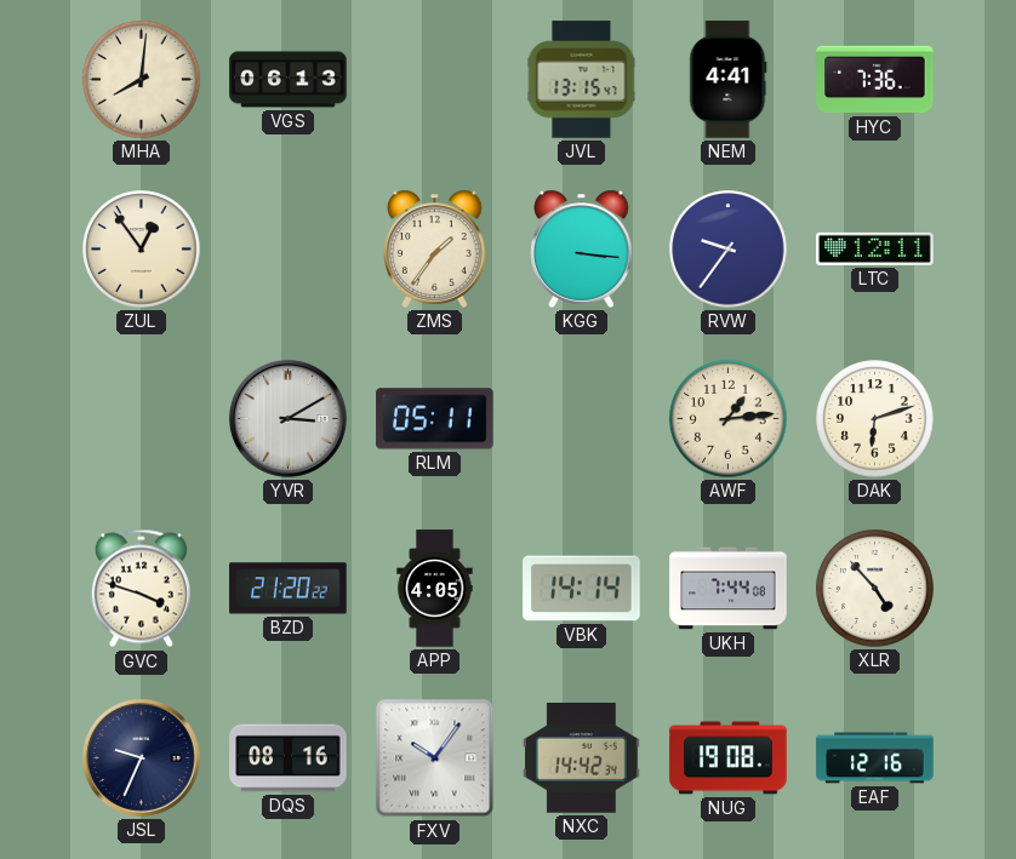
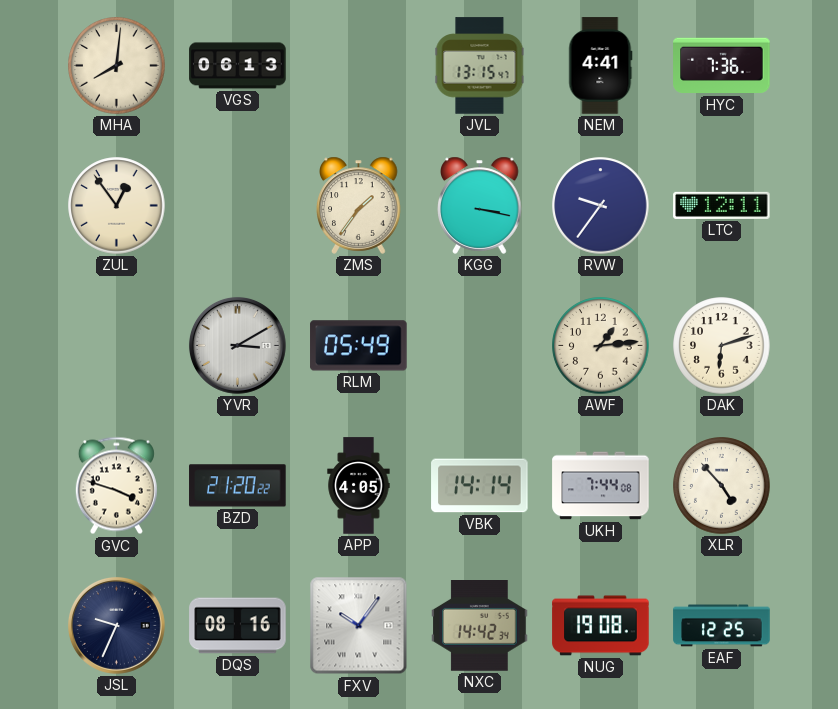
KGG: 3:16 -> 3:17
RLM: 05:11 -> 05:49
EAF: 12:16 -> 12:25
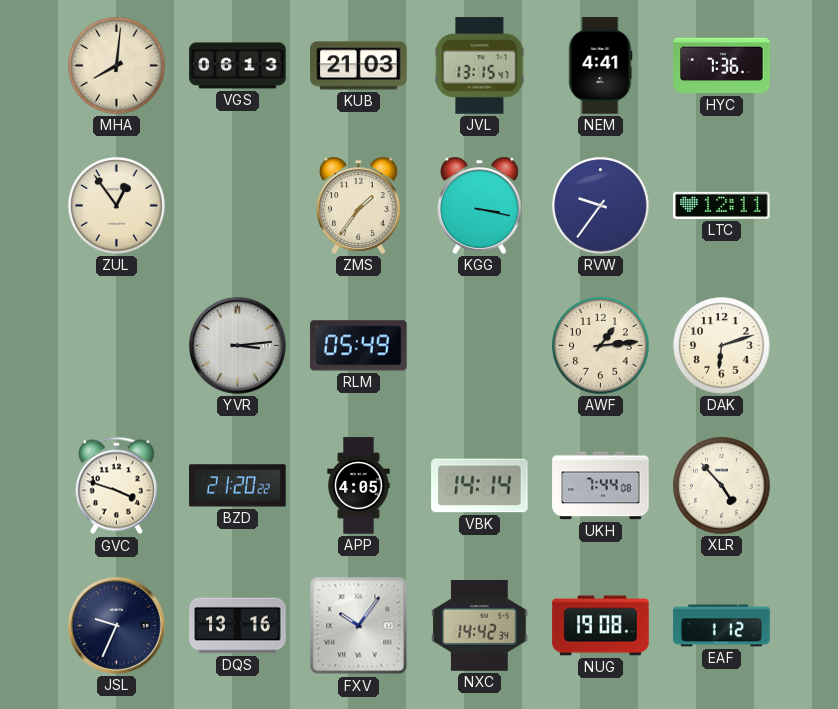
KUB: none -> 21:03
YVR: 3:10 -> 3:14
DQS: 08:16 -> 13:16
EAF: 12:25 -> 1:12
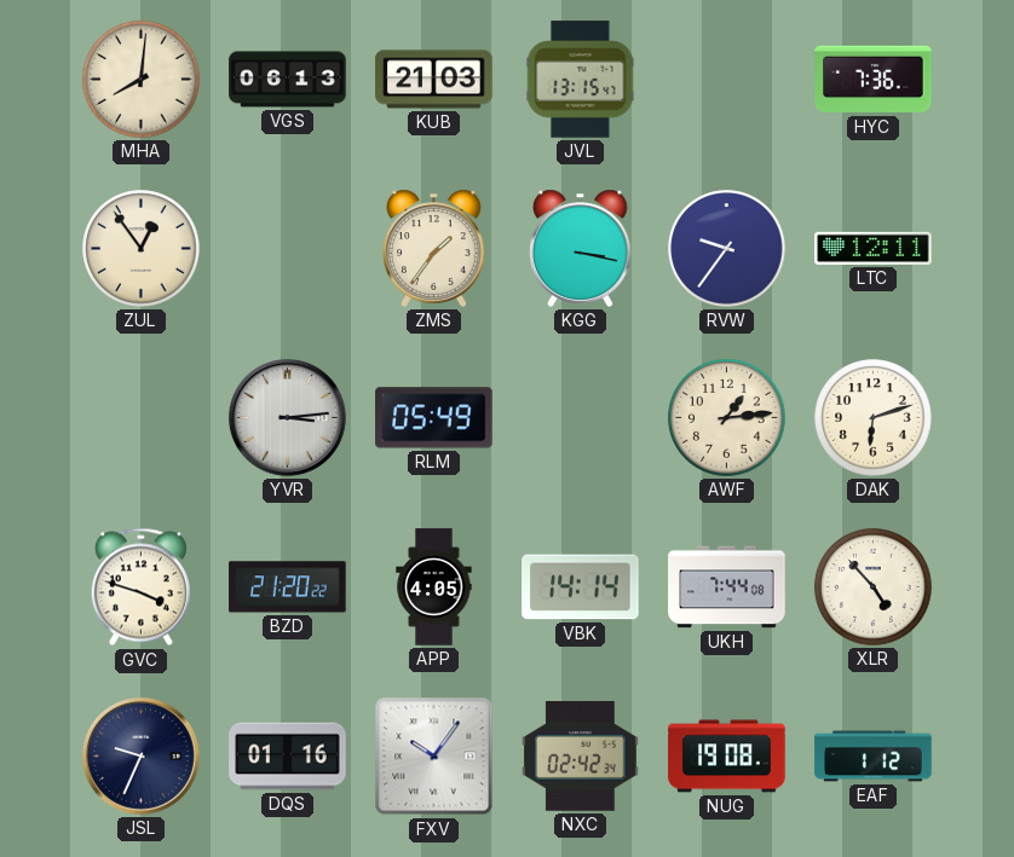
NEM: 4:41 -> none
DQS: 13:16 -> 01:16
NXC: 14:42 -> 02:42
